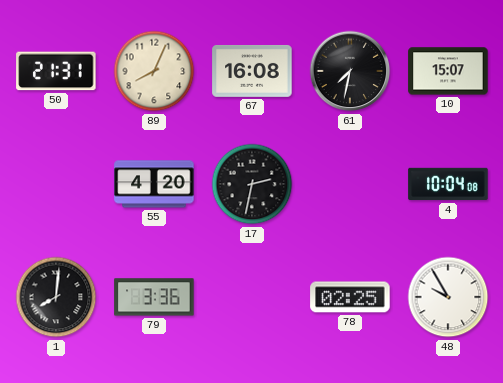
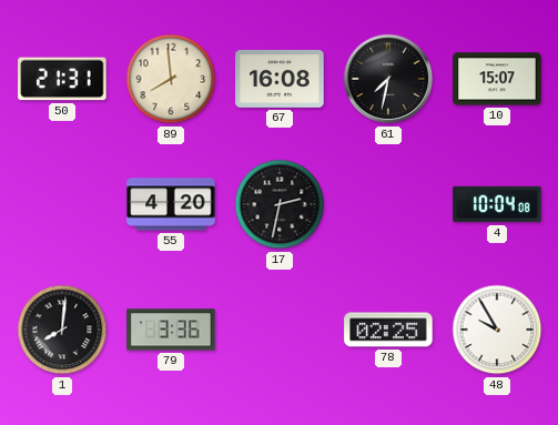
89: 8:04 -> 7:59
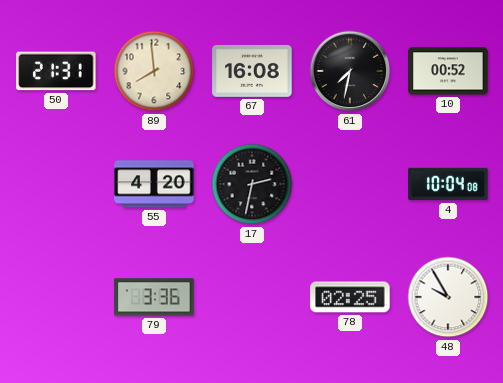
10: 15:07 -> 00:52
1: 8:01 -> none
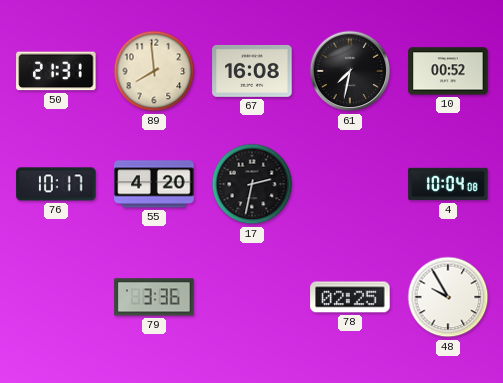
76: none -> 10:17
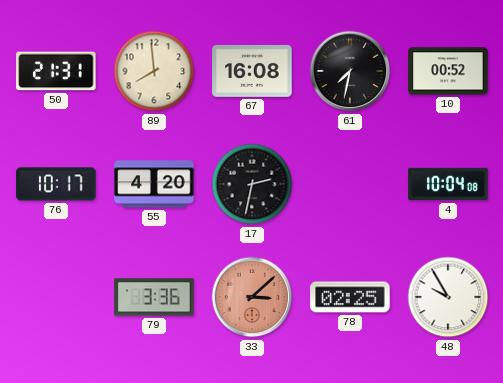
33: none -> 3:08
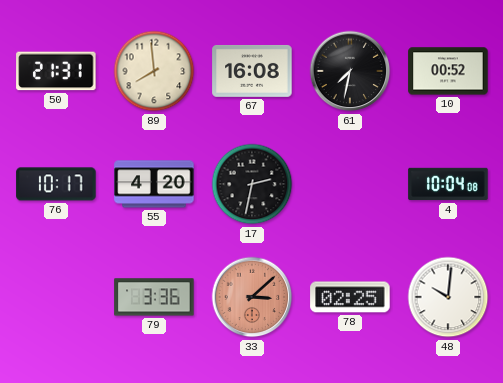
48: 9:55 -> 10:01
